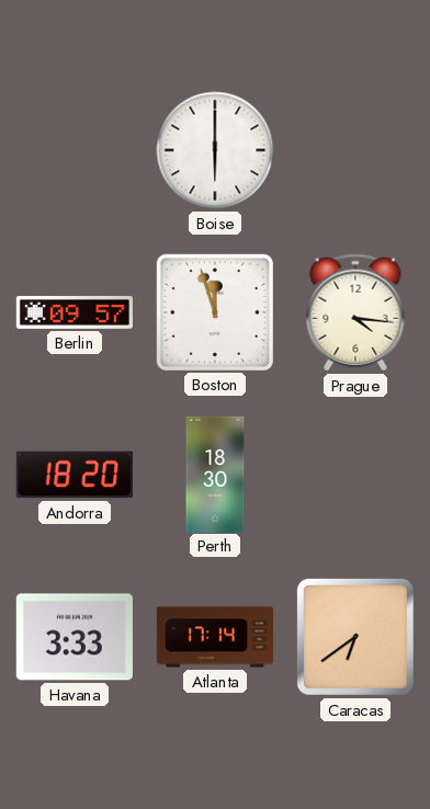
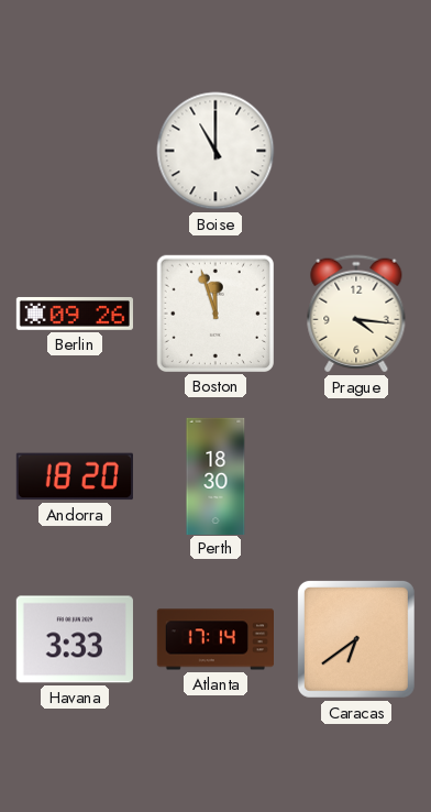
Boise: 6:00 -> 11:00
Berlin: 09:57 -> 09:26
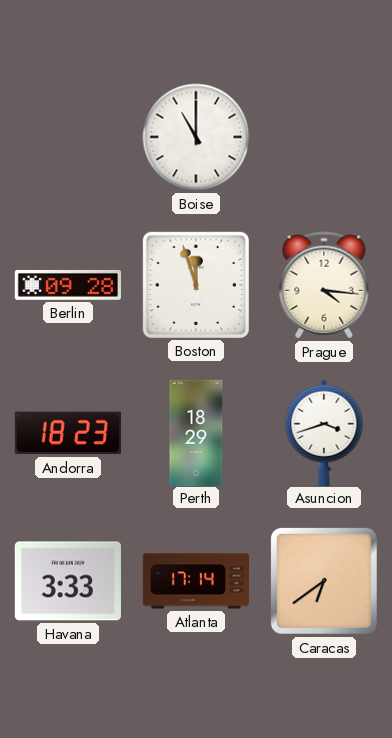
Berlin: 09:26 -> 09:28
Andorra: 18:20 -> 18:23
Perth: 18:30 -> 18:29
Asuncion: none -> 3:42
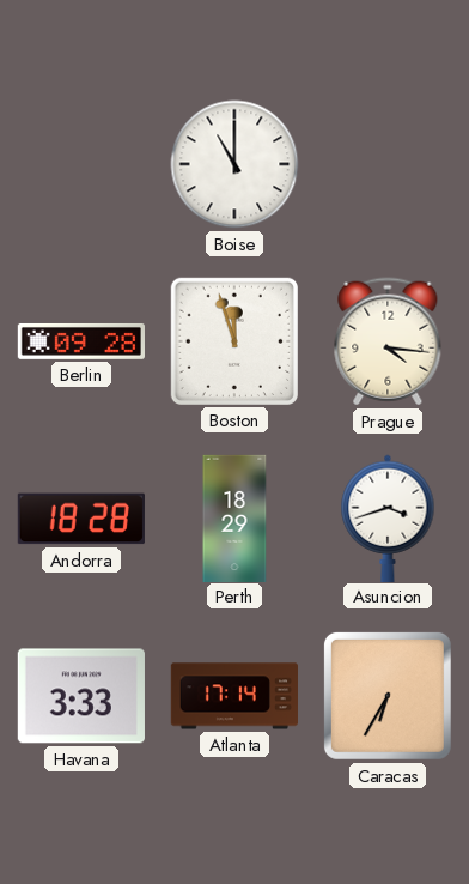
Andorra: 18:23 -> 18:28
Caracas: 6:39 -> 6:35
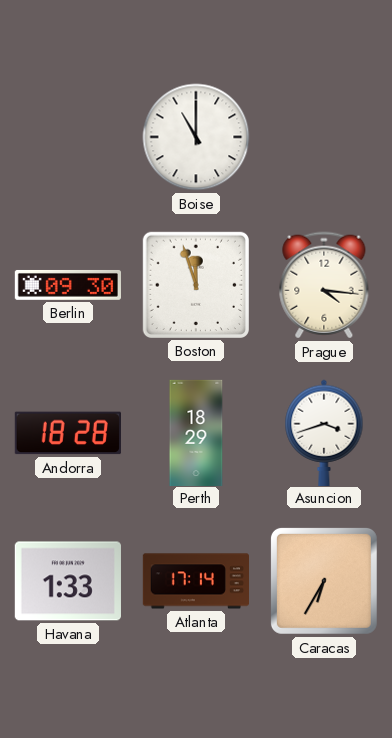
Berlin: 09:28 -> 09:30
Havana: 3:33 -> 1:33
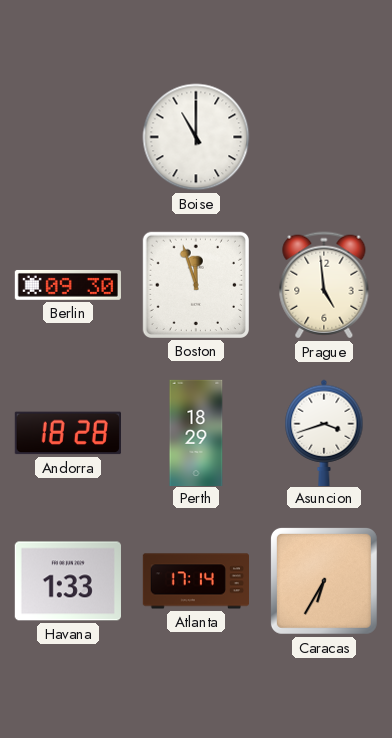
Prague: 4:16 -> 4:59
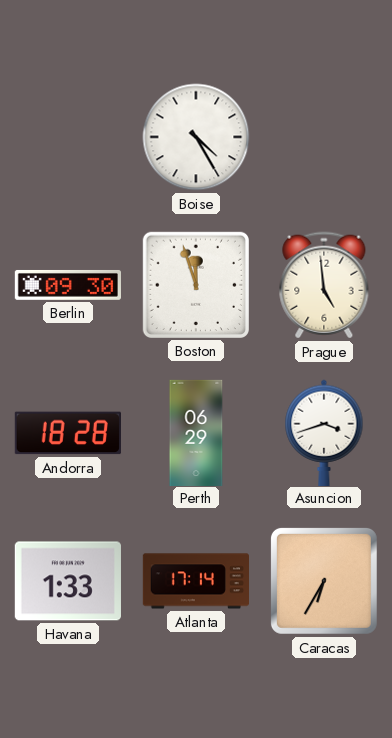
Boise: 11:00 -> 4:25
Perth: 18:29 -> 06:29
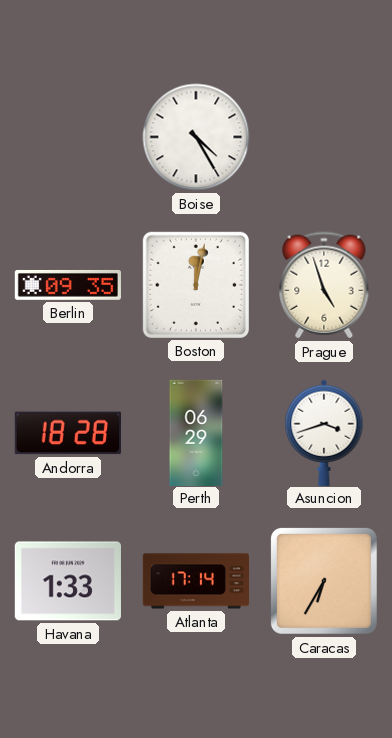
Berlin: 09:30 -> 09:35
Boston: 11:57 -> 12:02
Prague: 4:59 -> 4:57
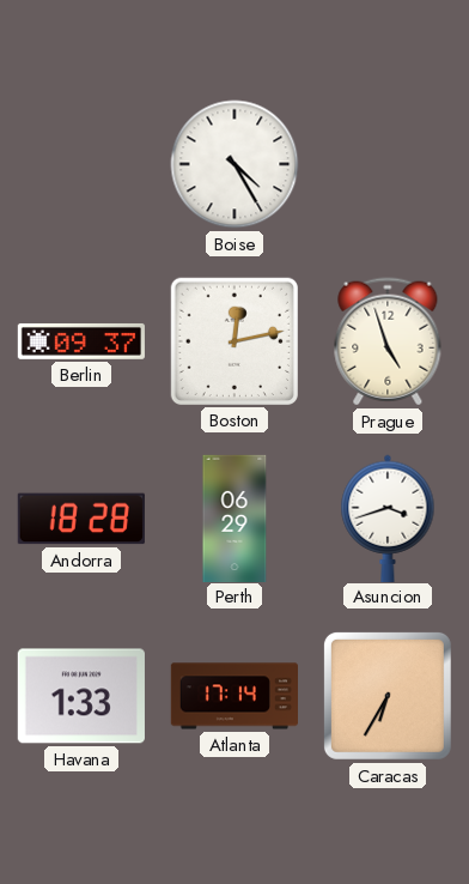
Berlin: 09:35 -> 09:37
Boston: 12:02 -> 12:13
